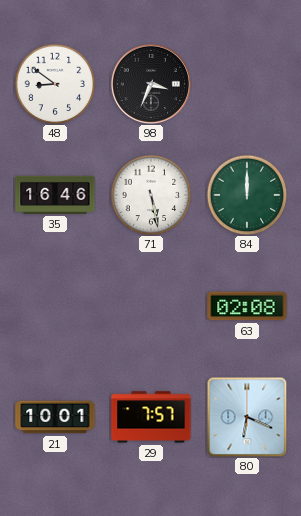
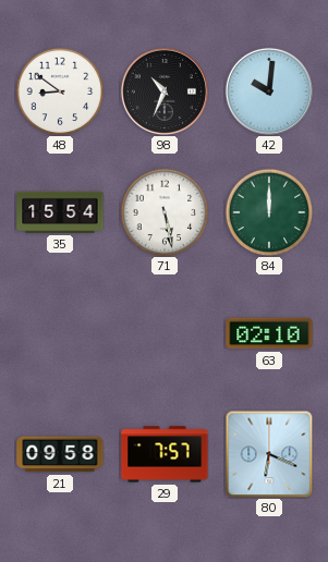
98: 3:34 -> 10:34
42: none -> 10:01
35: 16:46 -> 15:54
63: 02:08 -> 02:10
21: 10:01 -> 09:58
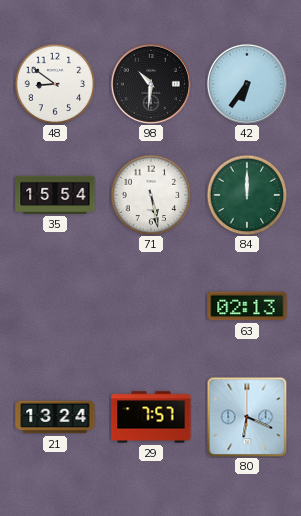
98: 10:34 -> 10:31
42: 10:01 -> 6:36
63: 02:10 -> 02:13
21: 09:58 -> 13:24
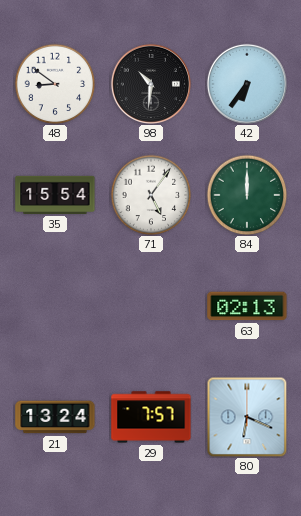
71: 5:28 -> 5:06
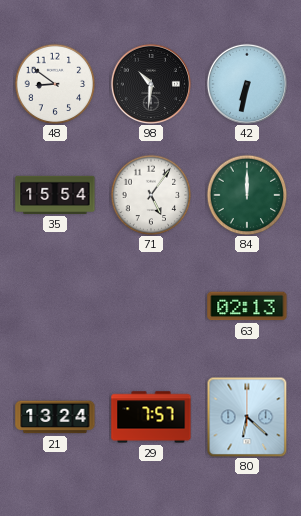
42: 6:36 -> 6:32
80: 6:19 -> 6:22
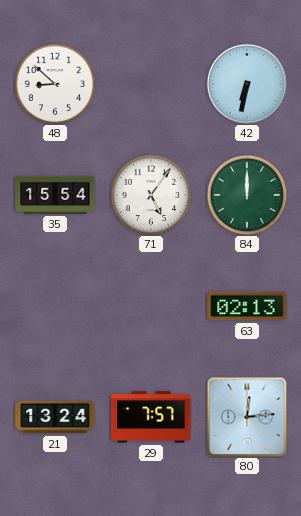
48: 8:51 -> 8:52
98: 10:31 -> none
80: 6:22 -> 12:14
